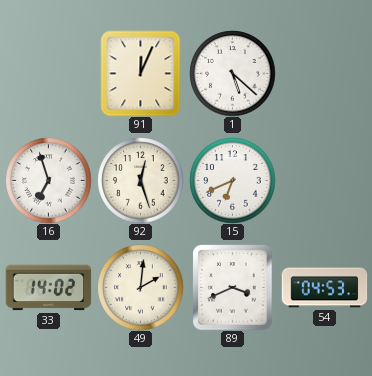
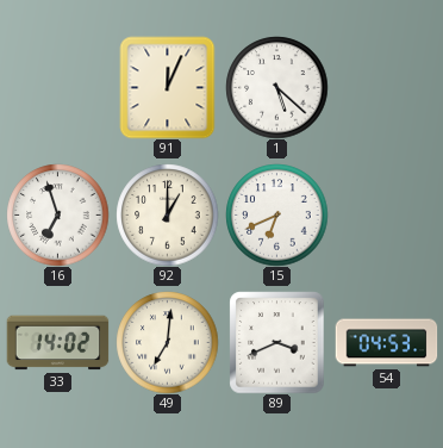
92: 12:27 -> 1:00
49: 2:01 -> 7:01
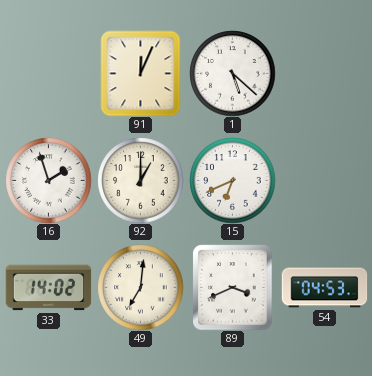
16: 6:57 -> 1:57
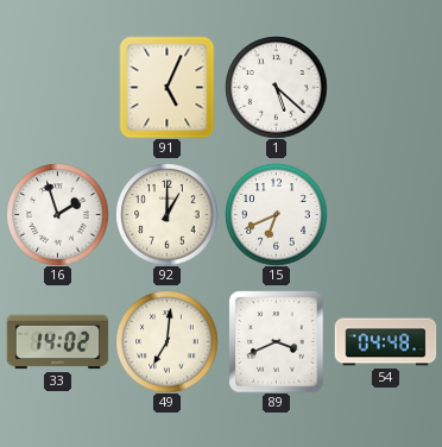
91: 12:04 -> 5:04
54: 04:53 -> 04:48
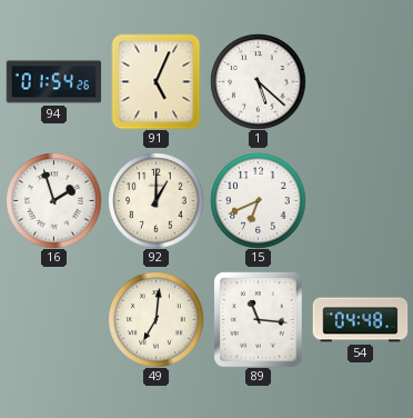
94: none -> 01:54
33: 14:02 -> none
89: 3:41 -> 11:16
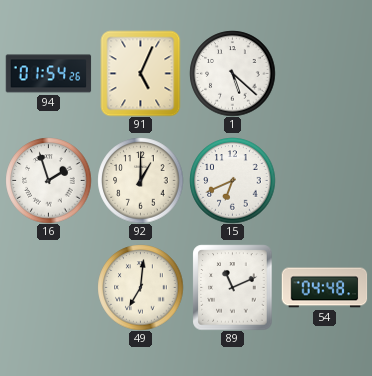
89: 11:16 -> 11:11
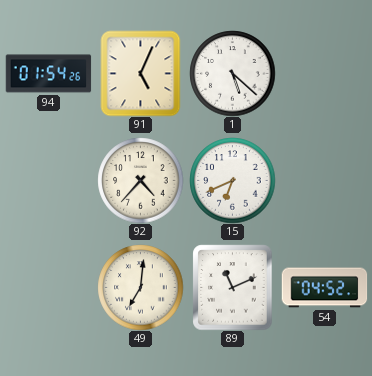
16: 1:57 -> none
92: 1:00 -> 4:37
54: 04:48 -> 04:52
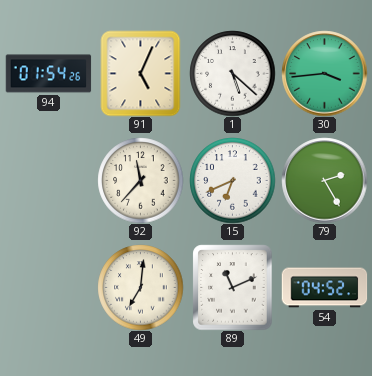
30: none -> 3:44
92: 4:37 -> 11:37
79: none -> 2:25
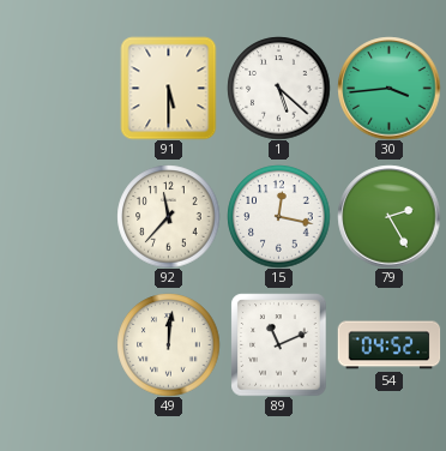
94: 01:54 -> none
91: 5:04 -> 5:30
15: 6:41 -> 12:17
49: 7:01 -> 12:01
